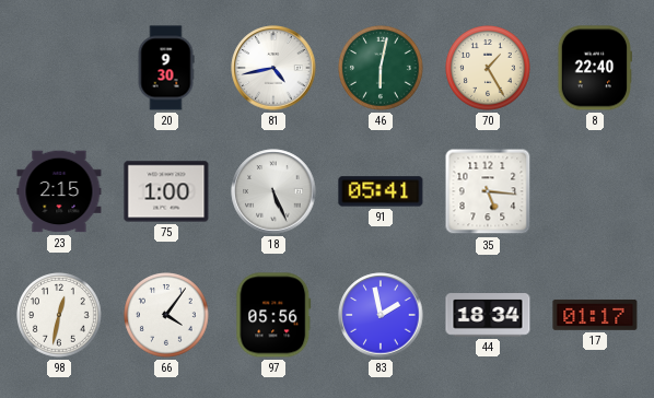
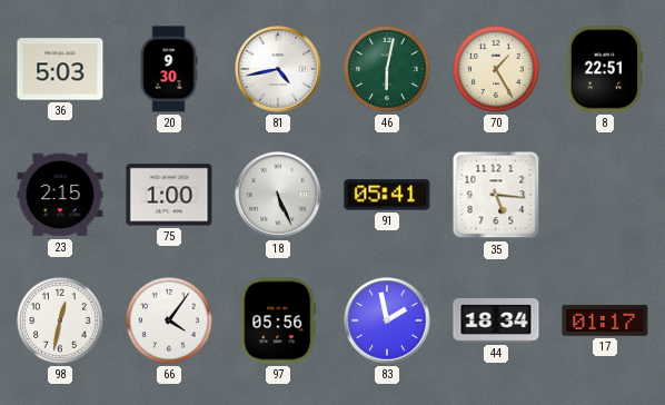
36: none -> 5:03
8: 22:40 -> 22:51
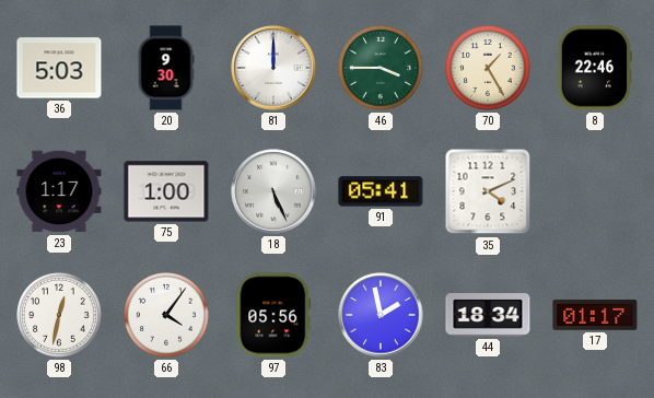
81: 4:43 -> 12:00
46: 6:02 -> 3:45
8: 22:51 -> 22:46
23: 2:15 -> 1:17
35: 5:16 -> 4:11
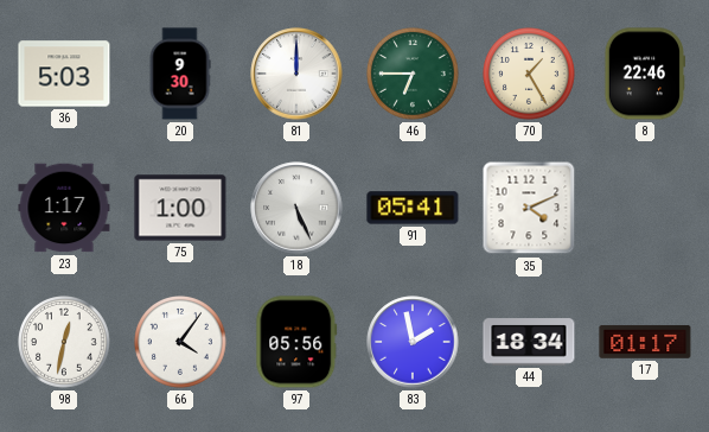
46: 3:45 -> 6:45
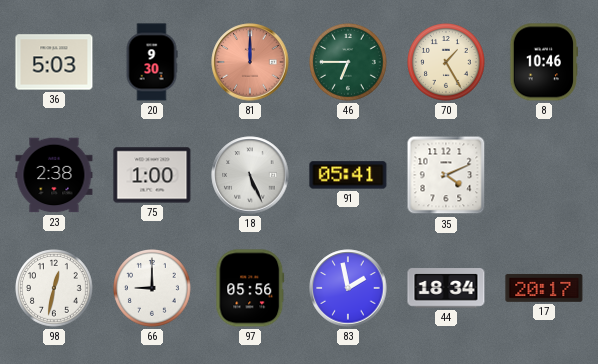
81 dial: white -> salmon
8: 22:46 -> 10:46
23: 1:17 -> 2:38
66: 4:06 -> 9:00
17: 01:17 -> 20:17
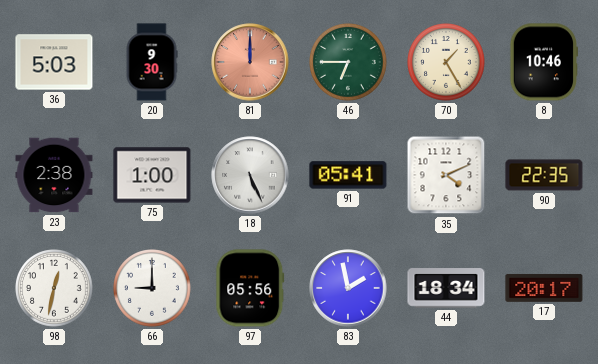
90: none -> 22:35
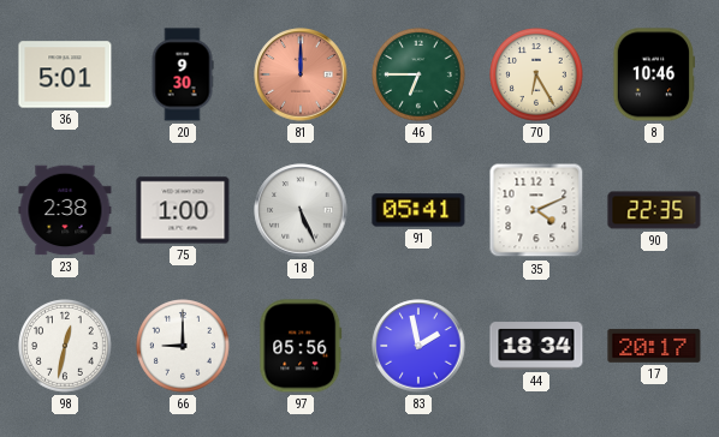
36: 5:03 -> 5:01
70: 1:25 -> 6:25
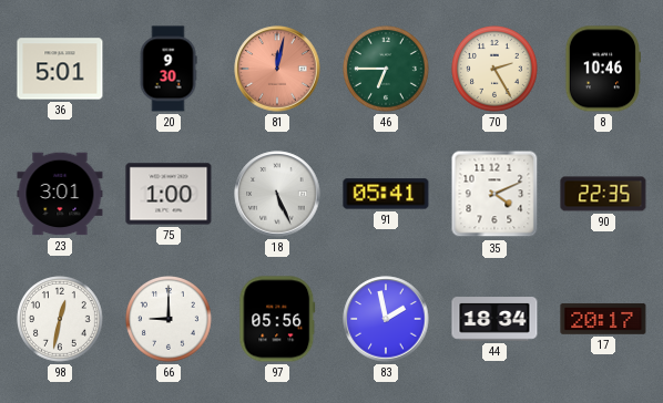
81: 12:00 -> 12:02
70: 6:25 -> 2:25
23: 2:38 -> 3:01
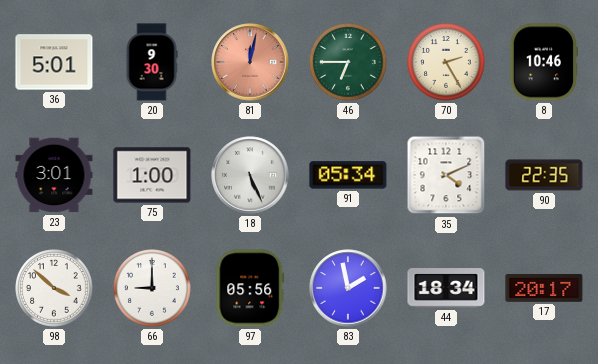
91: 05:41 -> 05:34
98: 12:32 -> 3:52
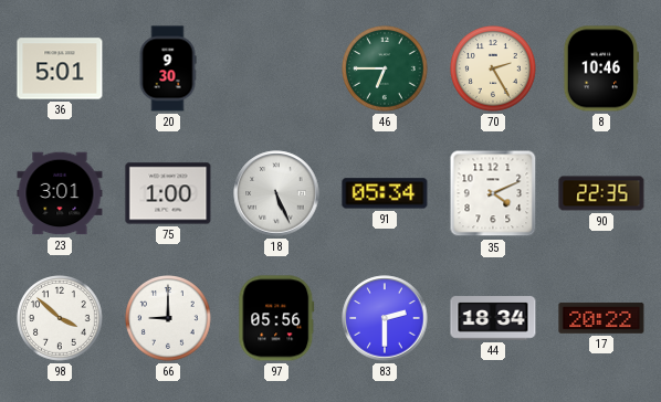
81: 12:02 -> none
83: 1:58 -> 2:30
17: 20:17 -> 20:22
